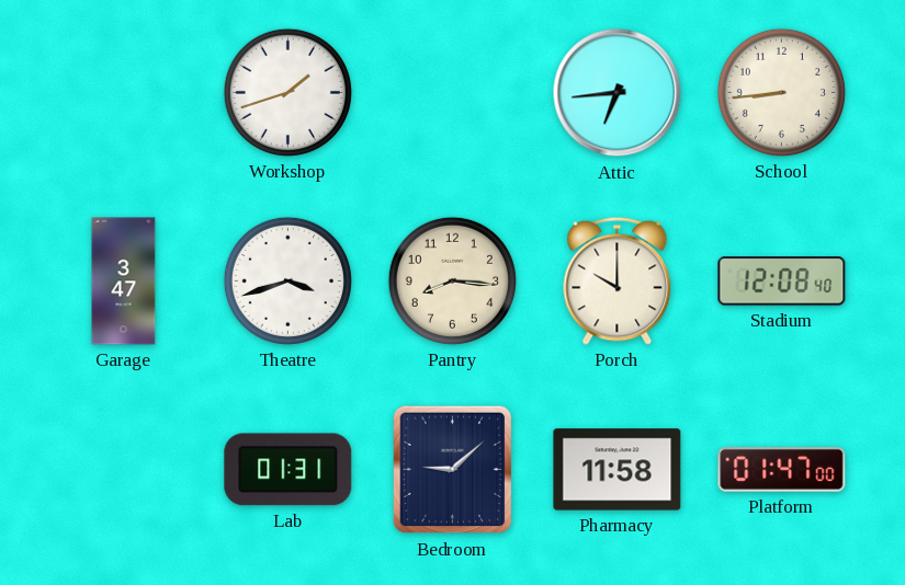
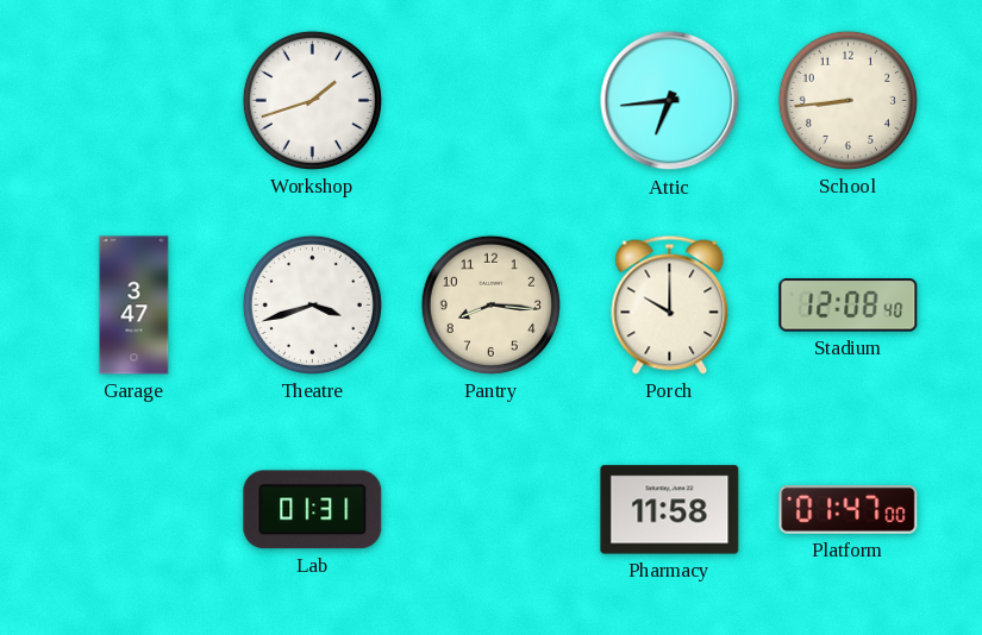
Bedroom: 9:08 -> none
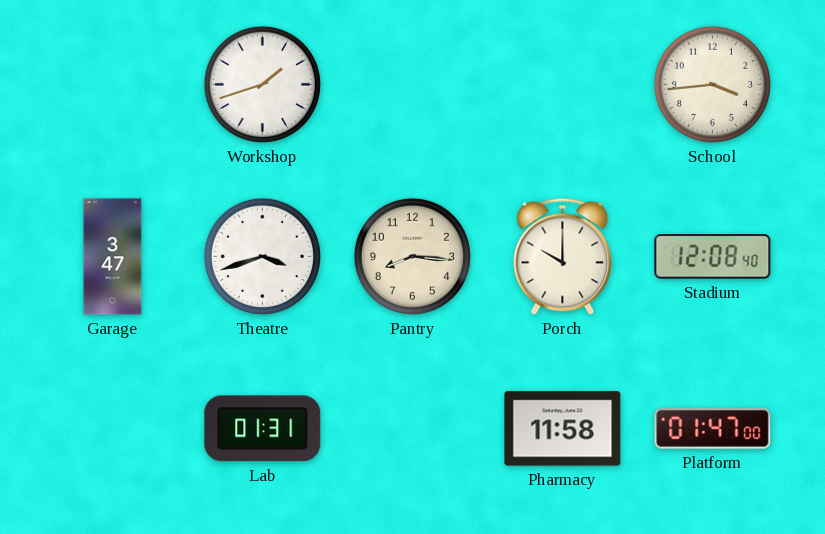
Attic: 6:44 -> none
School: 8:44 -> 3:44
